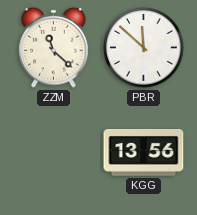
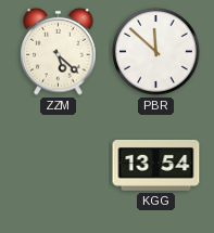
ZZM: 11:22 -> 5:22
KGG: 13:56 -> 13:54
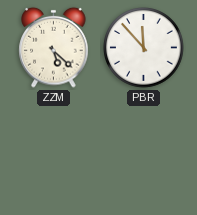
PBR: 11:52 -> 11:53
KGG: 13:54 -> none
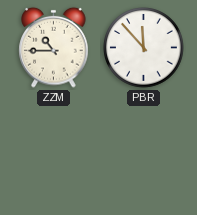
ZZM: 5:22 -> 10:45
